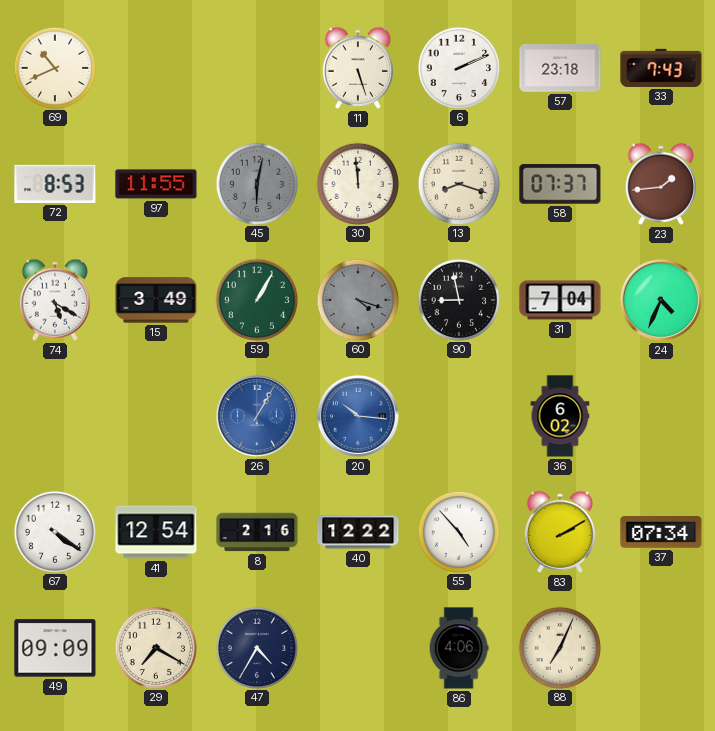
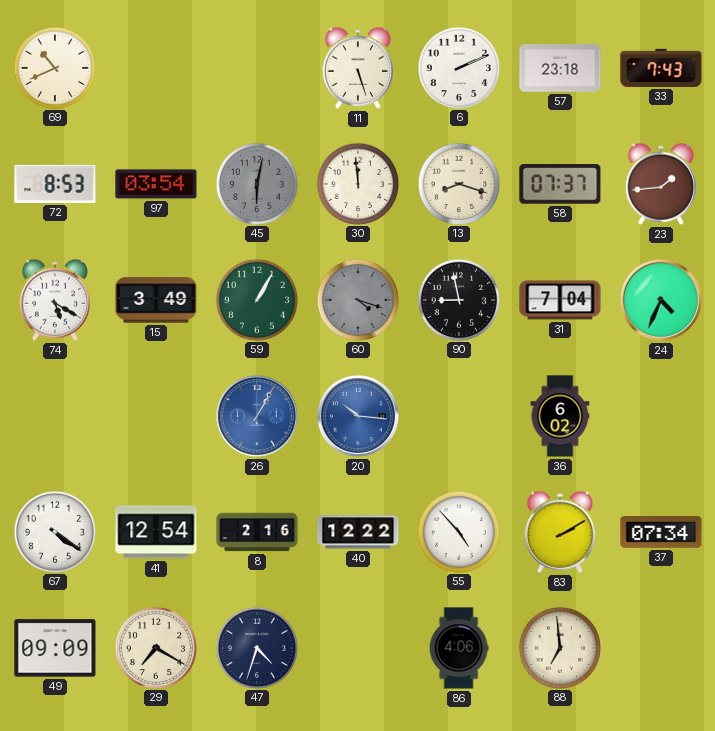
97: 11:55 -> 03:54
47: 4:35 -> 4:33
88: 7:04 -> 6:59
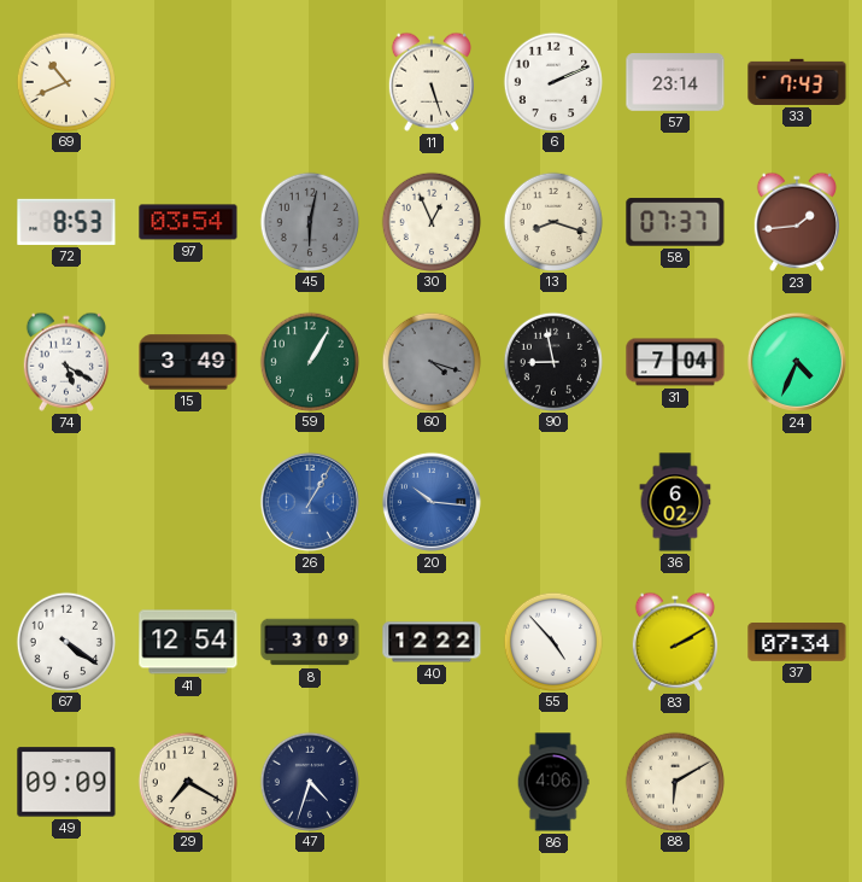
57: 23:18 -> 23:14
30: 11:59 -> 12:56
8: 2:16 -> 3:09
88: 6:59 -> 6:10
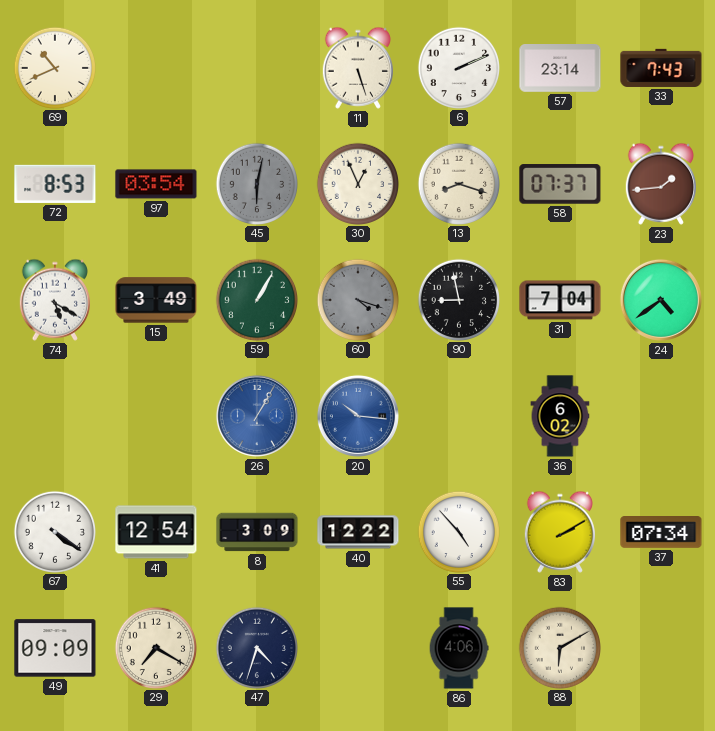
24: 4:34 -> 4:39
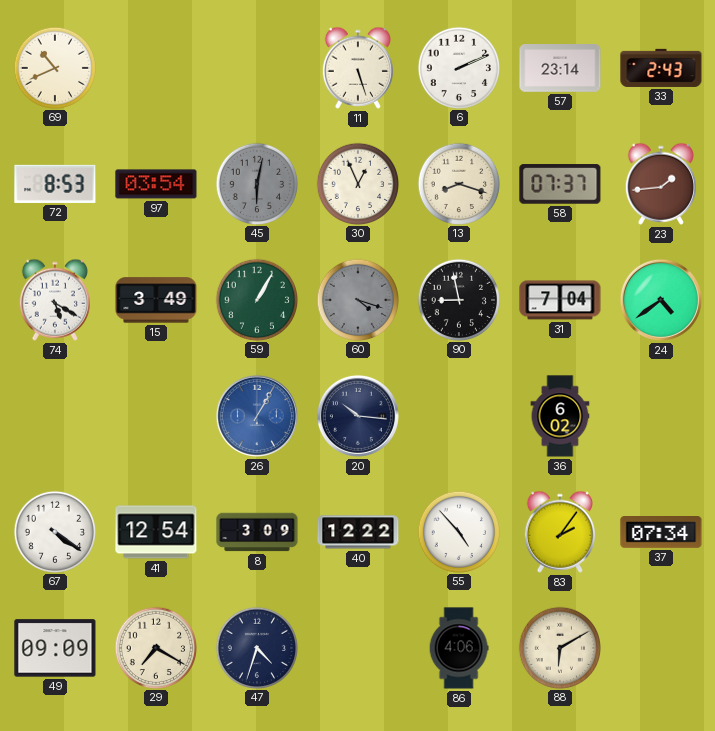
33: 7:43 -> 2:43
20 dial: blue -> navy
83: 2:10 -> 2:06
